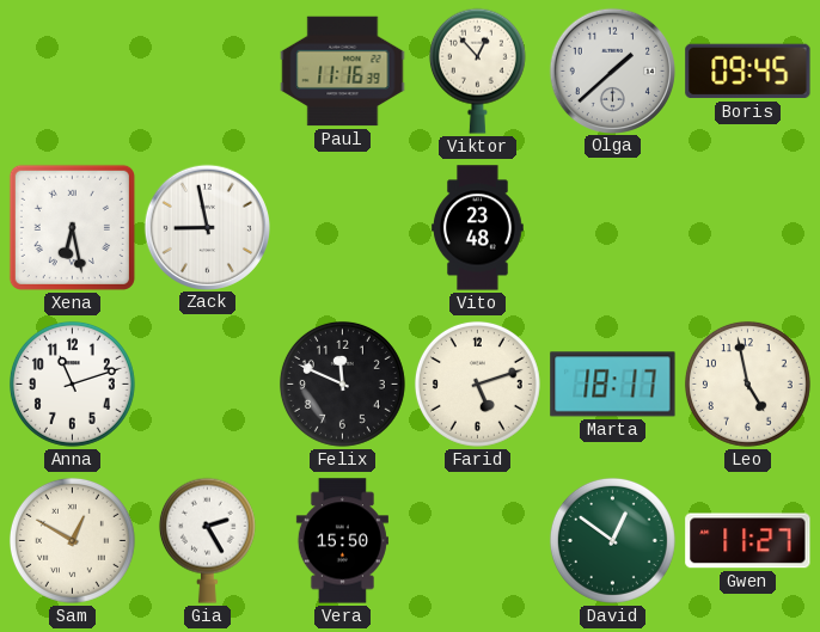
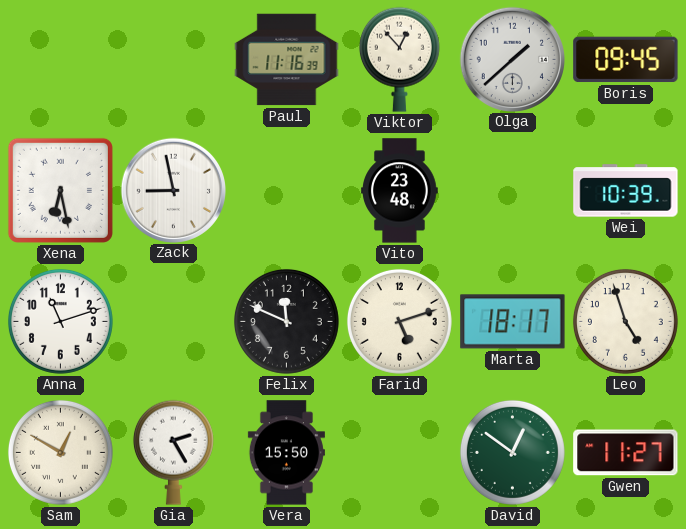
Wei: none -> 10:39
Leo: 4:58 -> 4:57
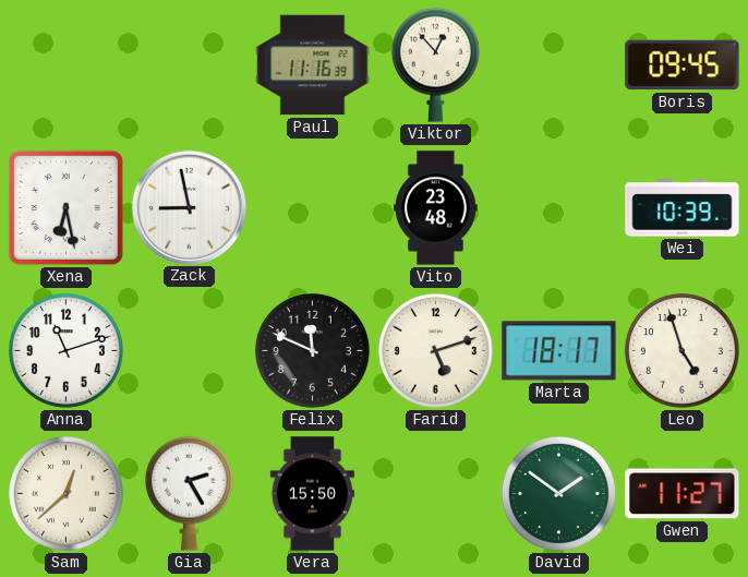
Olga: 1:38 -> none
Sam: 12:50 -> 12:38
David: 12:51 -> 1:51
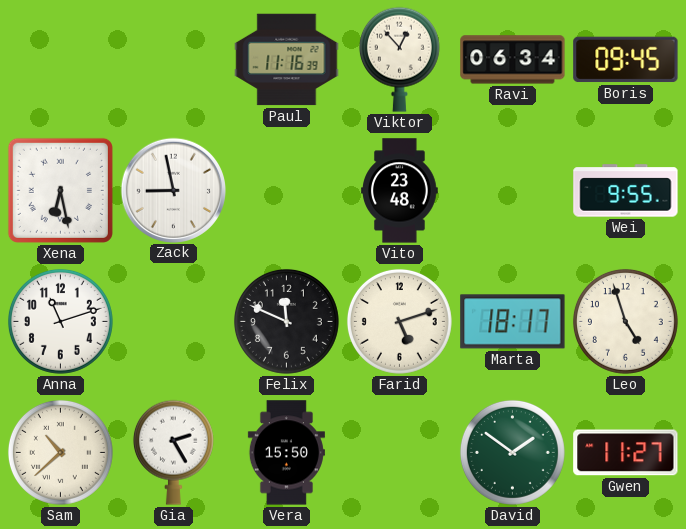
Ravi: none -> 06:34
Wei: 10:39 -> 9:55
Sam: 12:38 -> 10:38
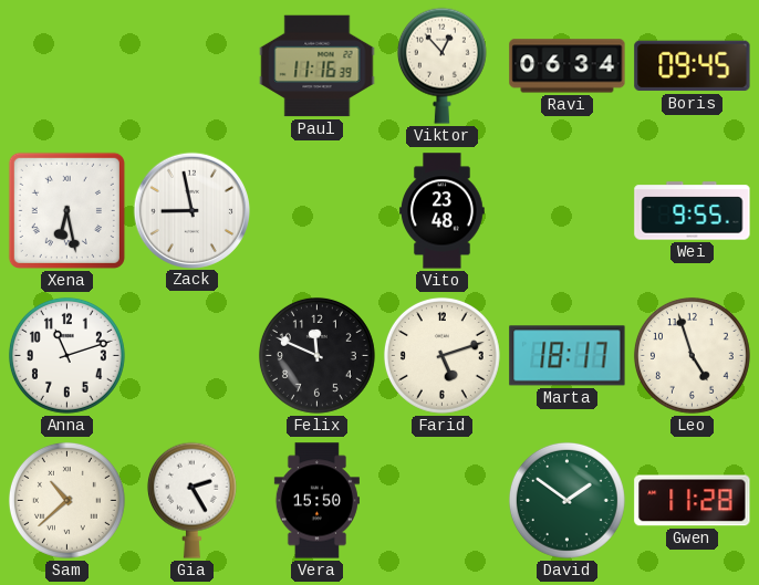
Gwen: 11:27 -> 11:28
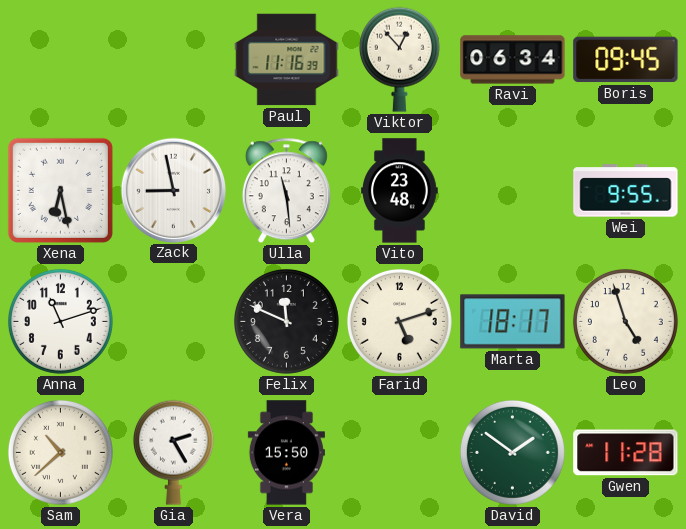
Ulla: none -> 11:29
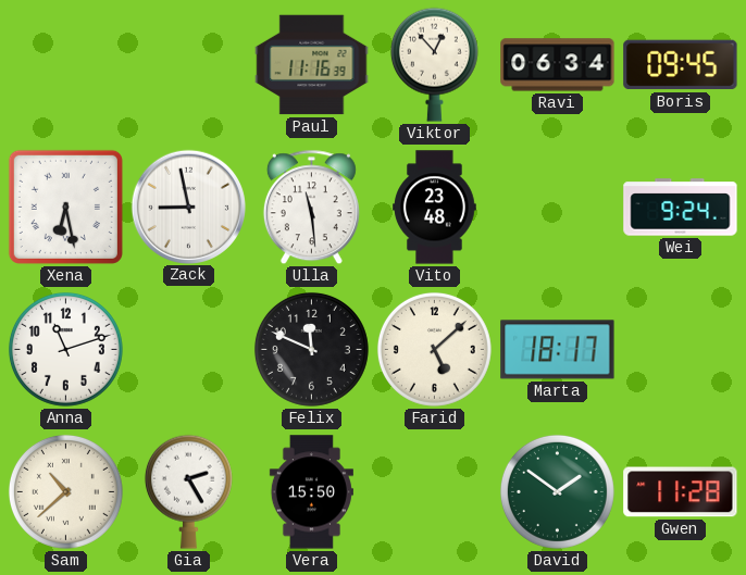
Wei: 9:55 -> 9:24
Farid: 5:12 -> 5:08
Leo: 4:57 -> none
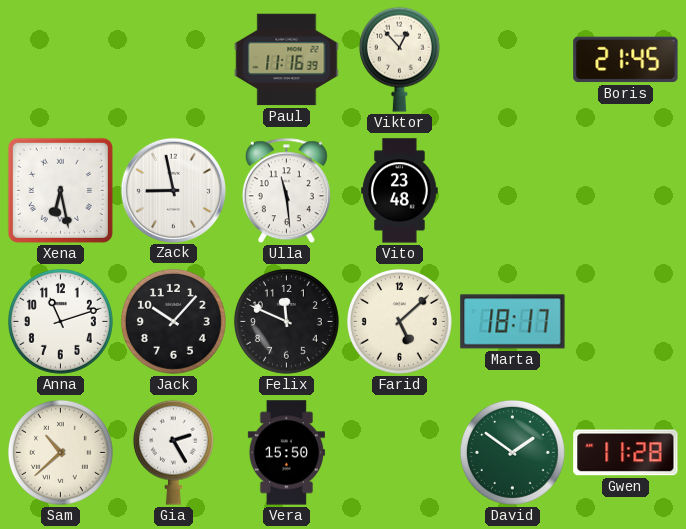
Ravi: 06:34 -> none
Boris: 09:45 -> 21:45
Wei: 9:24 -> none
Jack: none -> 10:07
